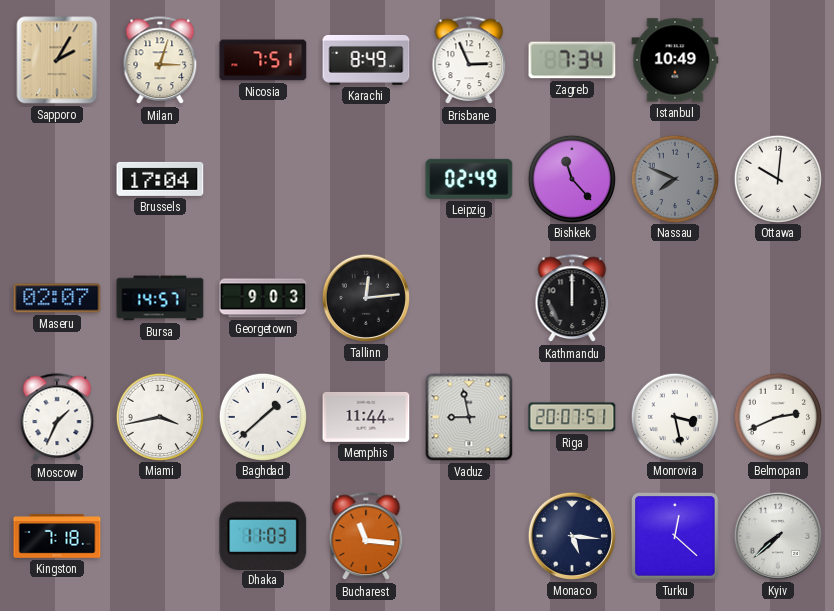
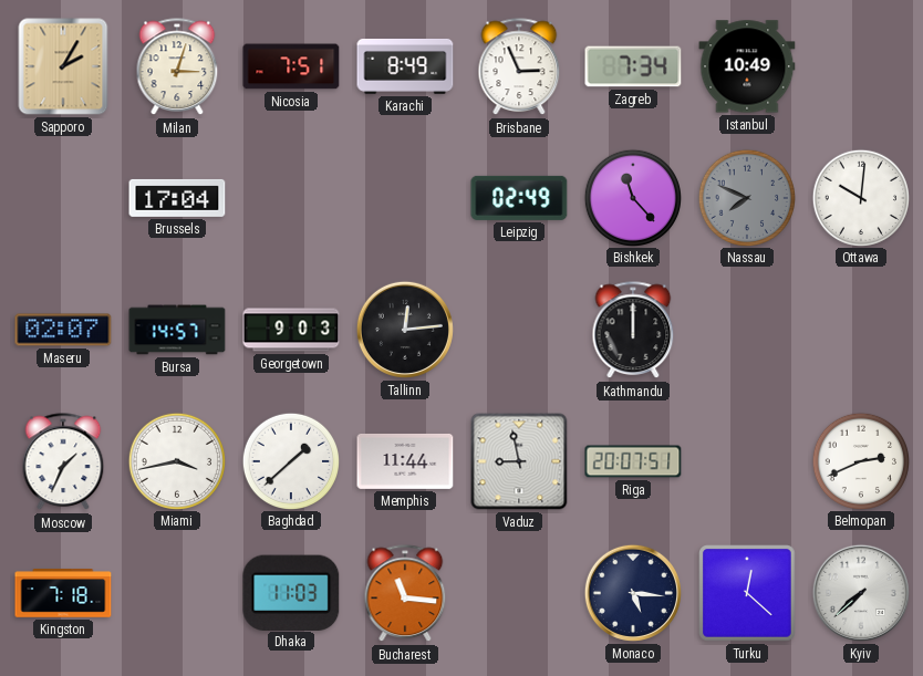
Monrovia: 3:28 -> none
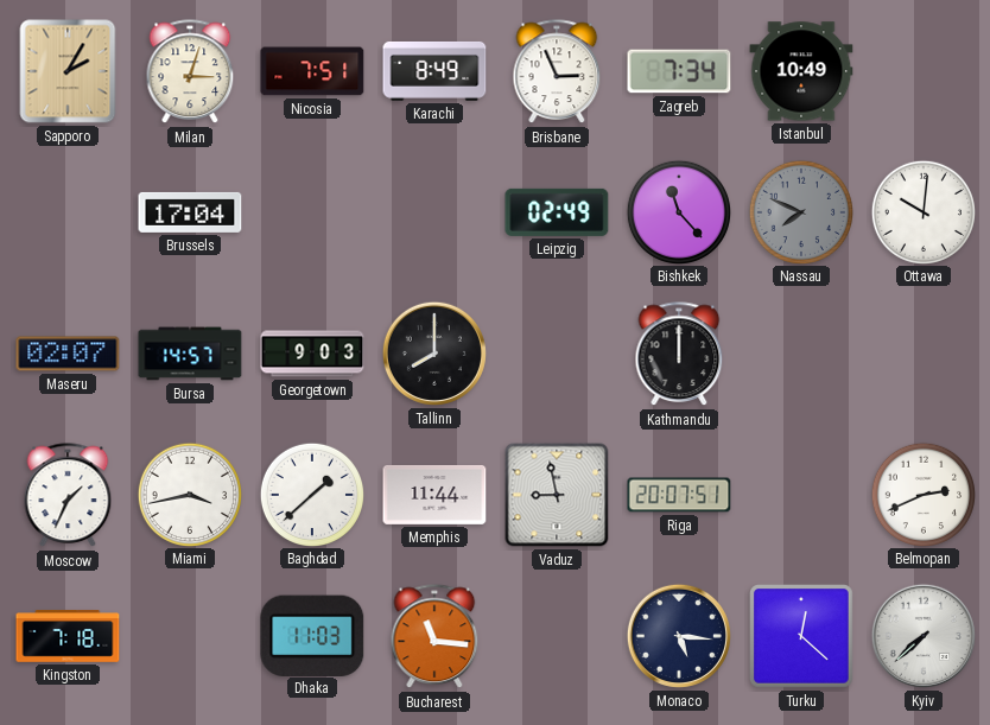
Tallinn: 12:14 -> 8:00
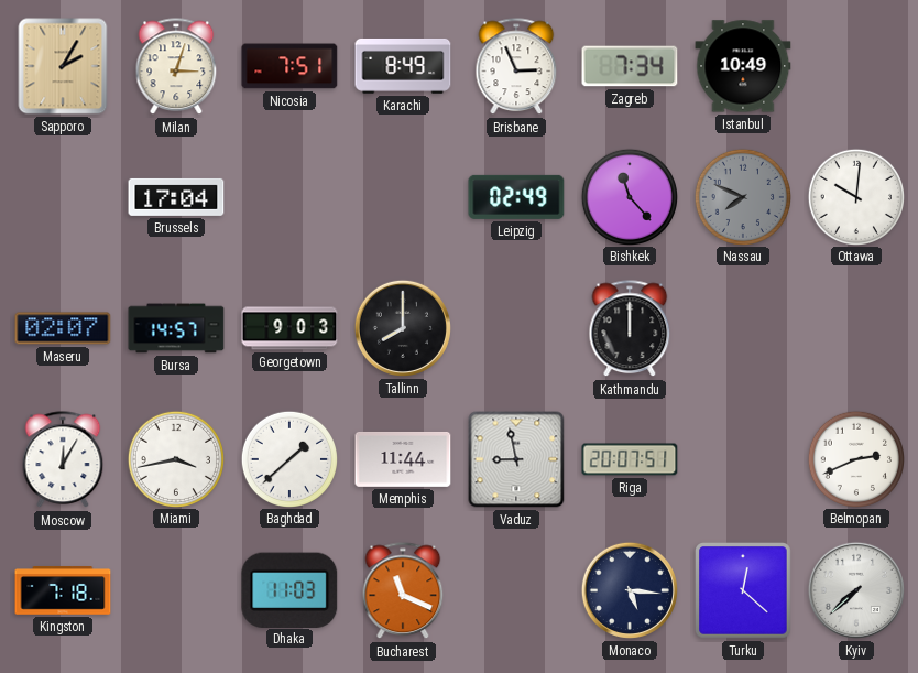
Moscow: 1:34 -> 12:05
Bucharest: 11:16 -> 11:19
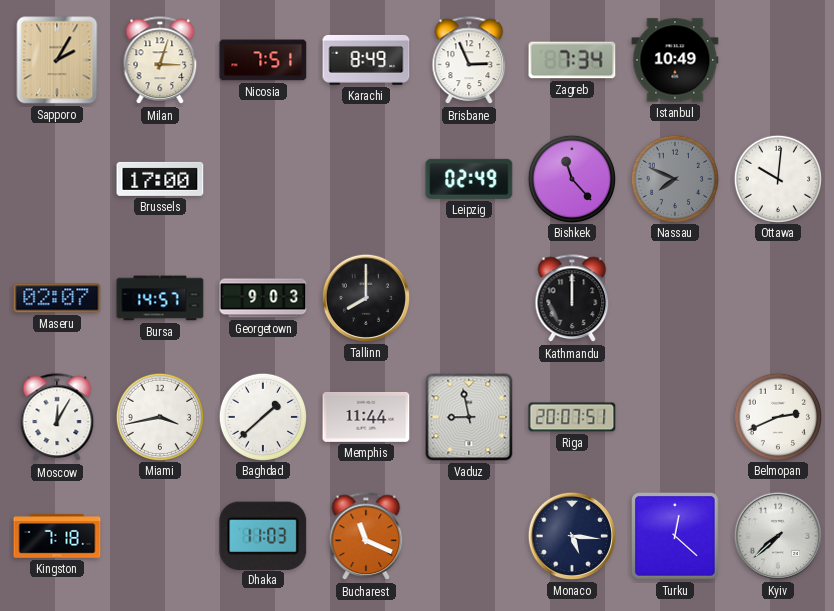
Brussels: 17:04 -> 17:00
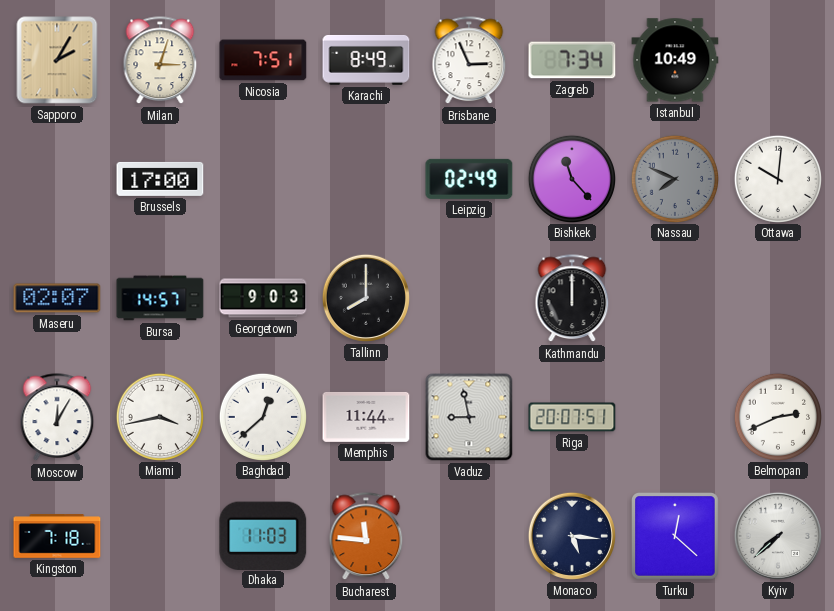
Baghdad: 1:38 -> 12:38
Bucharest: 11:19 -> 11:46
